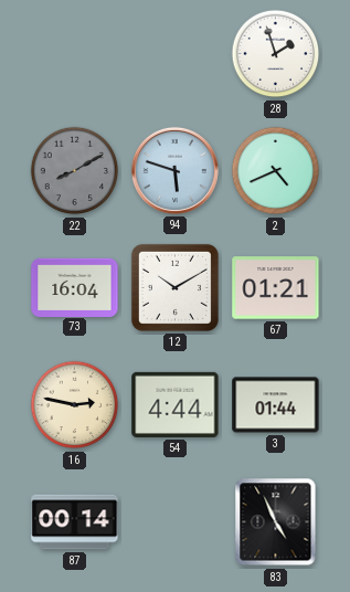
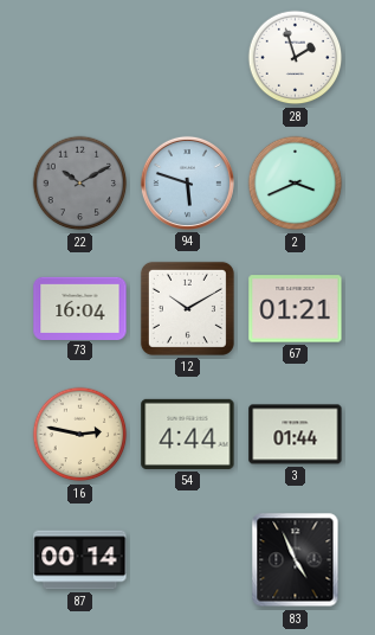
22: 8:10 -> 10:10
2: 4:41 -> 3:41
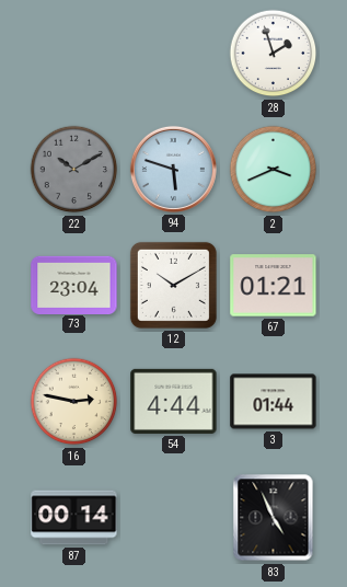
73: 16:04 -> 23:04
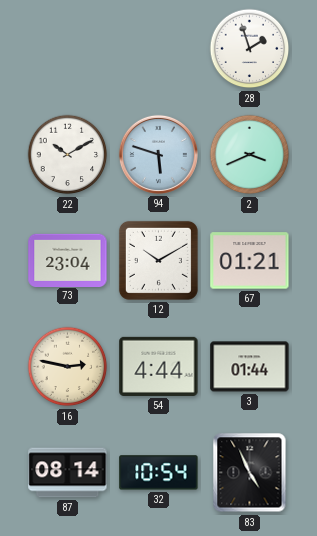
22 dial: grey -> white
87: 00:14 -> 08:14
32: none -> 10:54
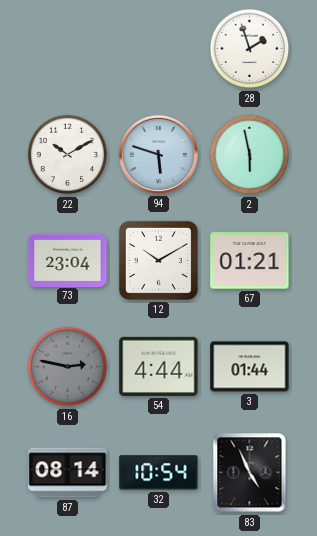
2: 3:41 -> 5:58
16 dial: cream -> grey
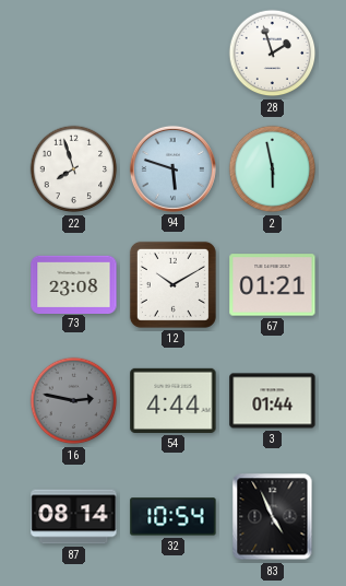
22: 10:10 -> 7:57
73: 23:04 -> 23:08
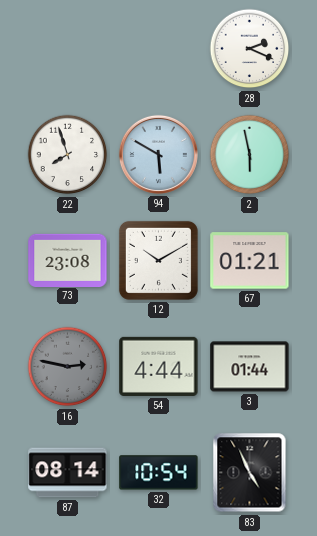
28: 1:57 -> 2:19
94: 5:48 -> 5:50
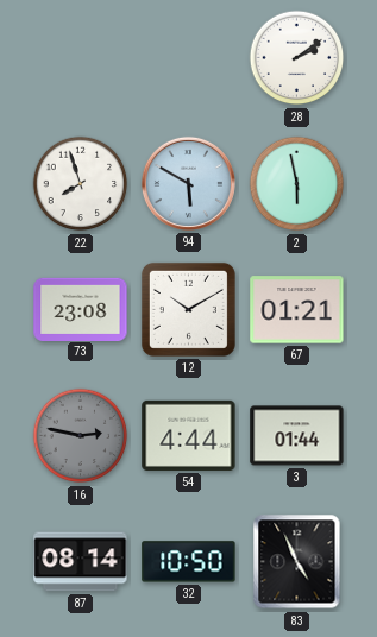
28: 2:19 -> 2:09
32: 10:54 -> 10:50
